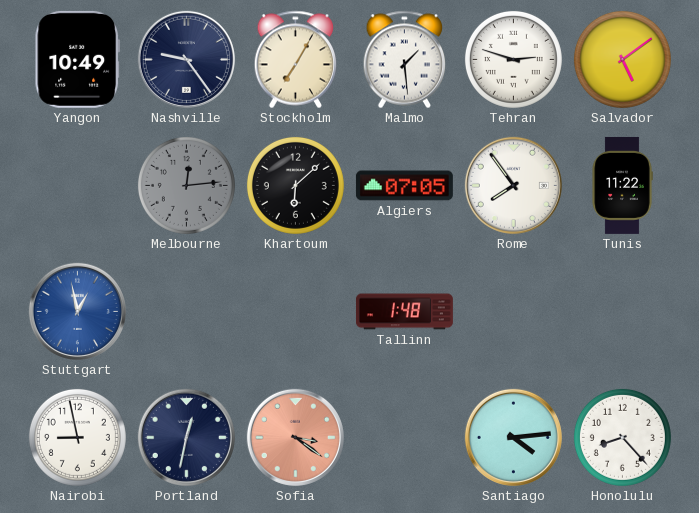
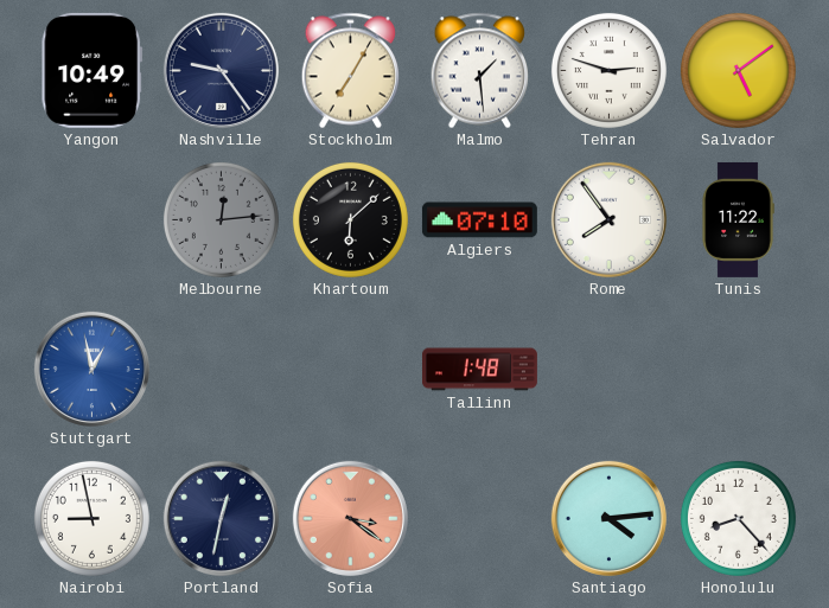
Algiers: 07:05 -> 07:10
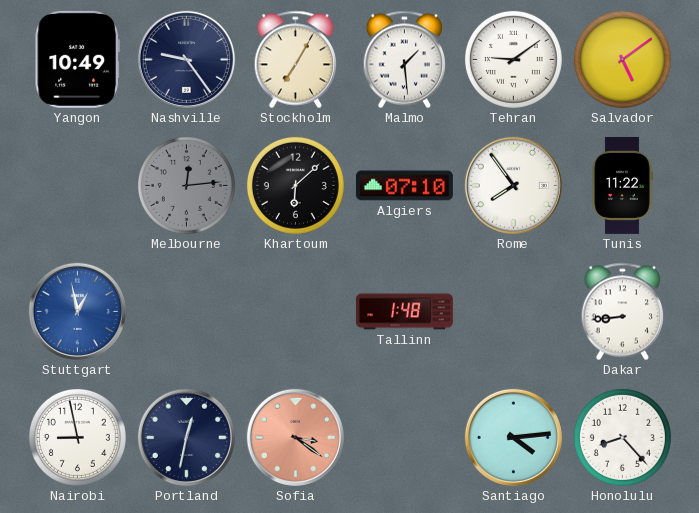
Tehran: 2:48 -> 9:09
Dakar: none -> 8:44
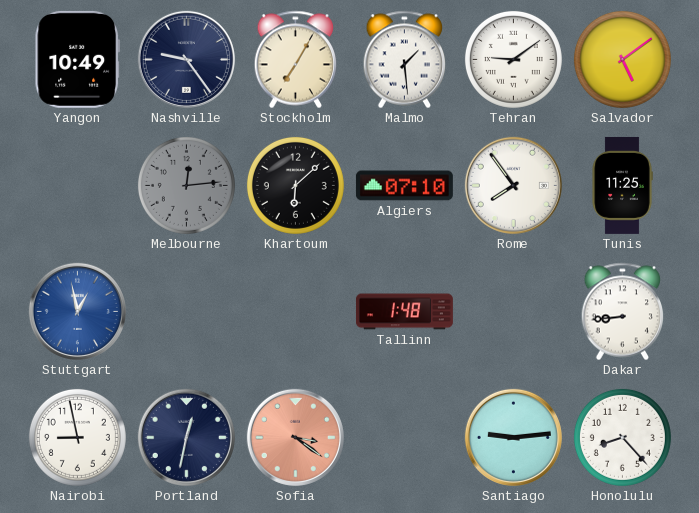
Tunis: 11:22 -> 11:25
Santiago: 4:14 -> 9:14
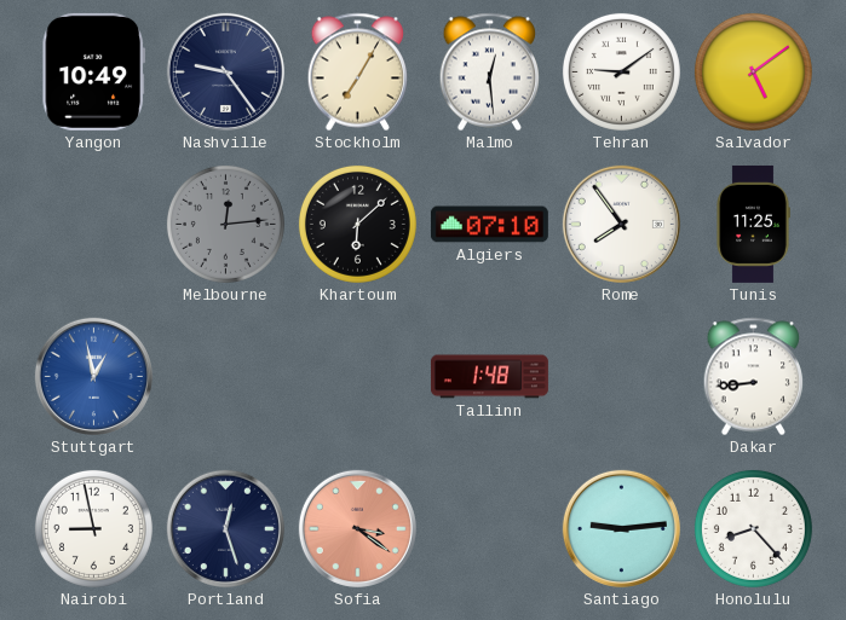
Malmo: 1:29 -> 12:29
Portland: 12:32 -> 12:27
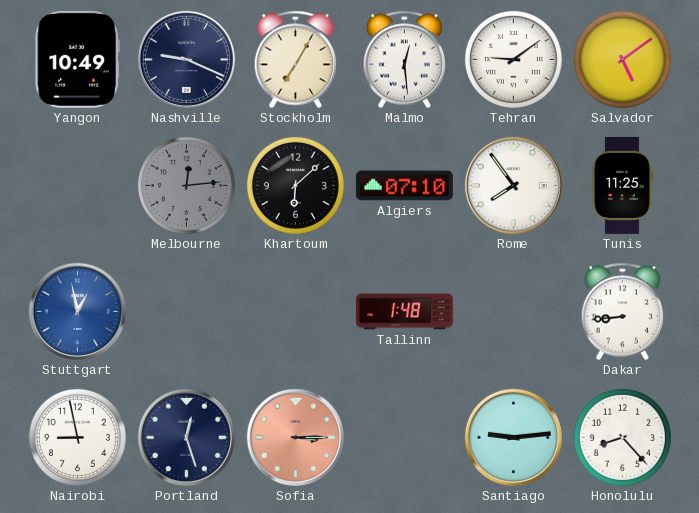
Nashville: 9:24 -> 9:19
Sofia: 3:21 -> 3:15
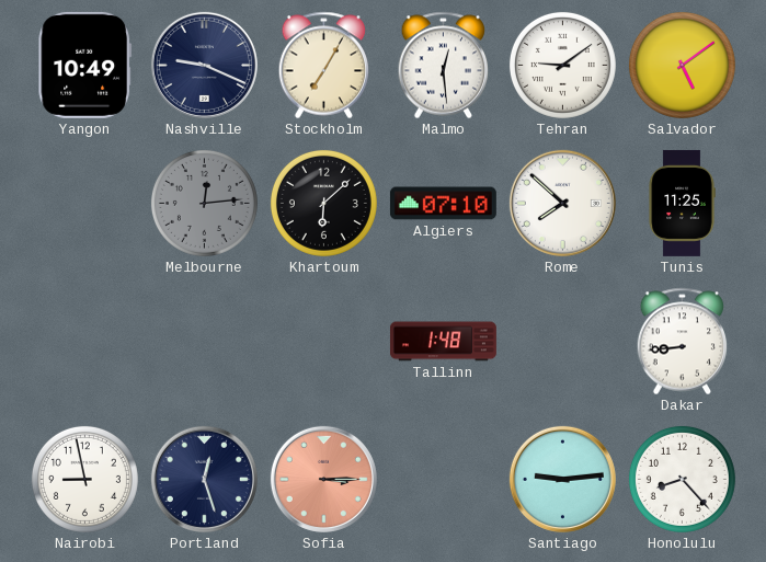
Rome: 7:54 -> 7:52
Stuttgart: 12:58 -> none
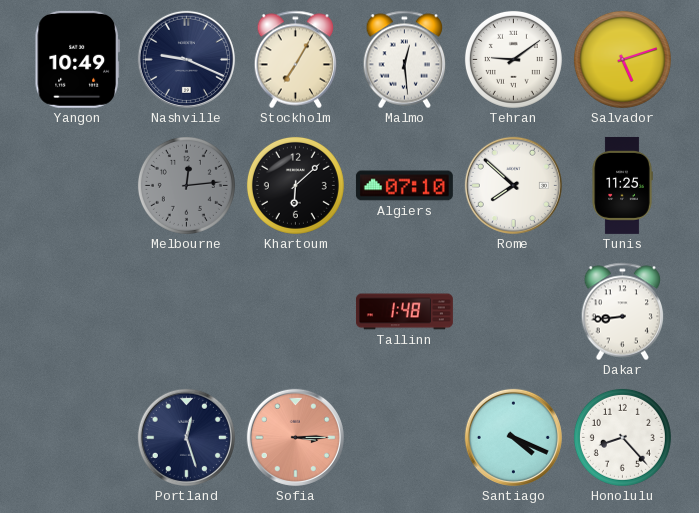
Salvador: 5:09 -> 5:12
Nairobi: 8:58 -> none
Santiago: 9:14 -> 4:19
